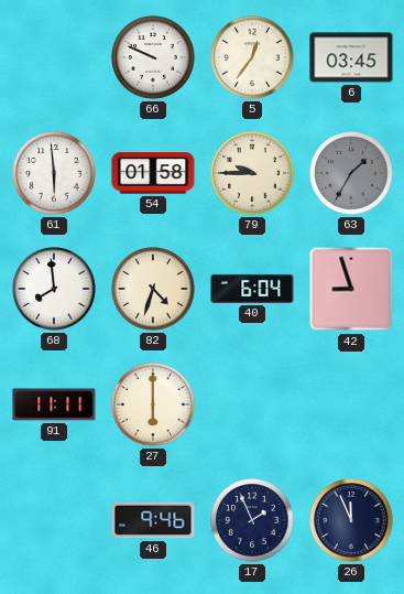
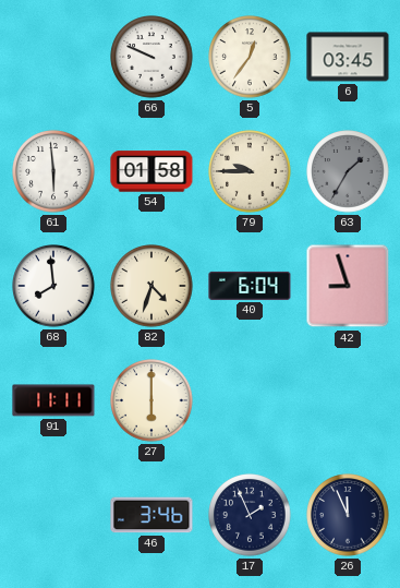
46: 9:46 -> 3:46
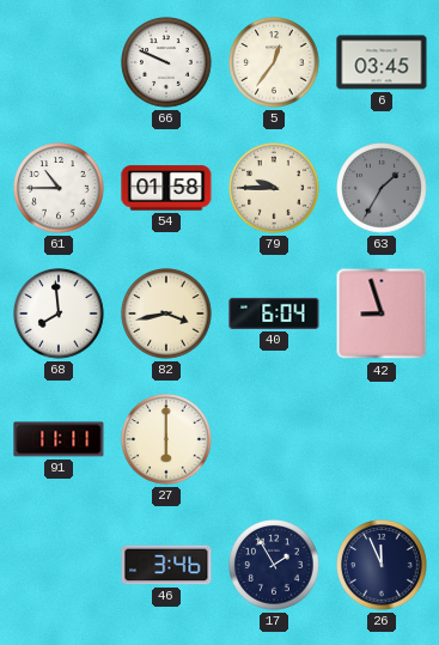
61: 5:59 -> 10:45
82: 4:33 -> 3:43
17: 1:56 -> 1:55
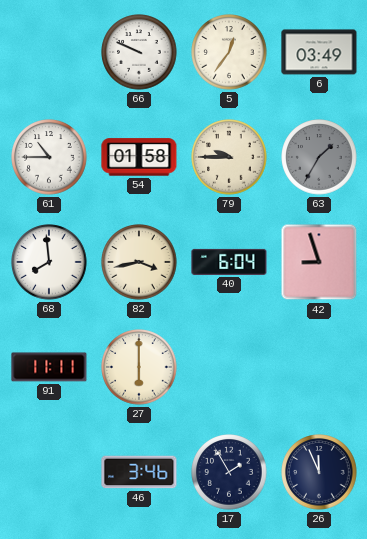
6: 03:45 -> 03:49
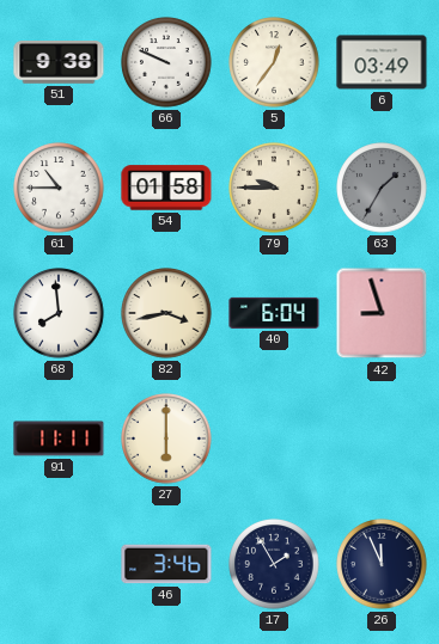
51: none -> 9:38
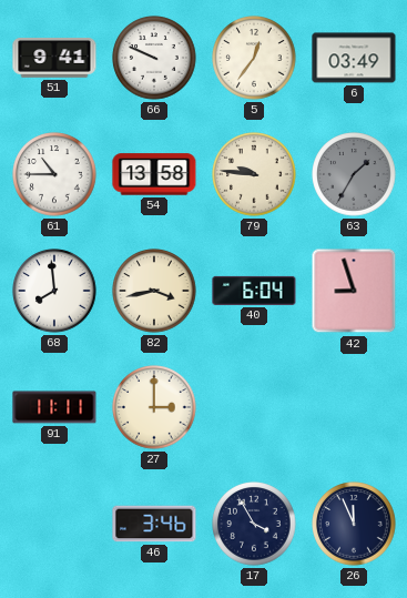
51: 9:38 -> 9:41
54: 01:58 -> 13:58
79: 9:45 -> 9:46
27: 6:00 -> 3:00
17: 1:55 -> 3:55
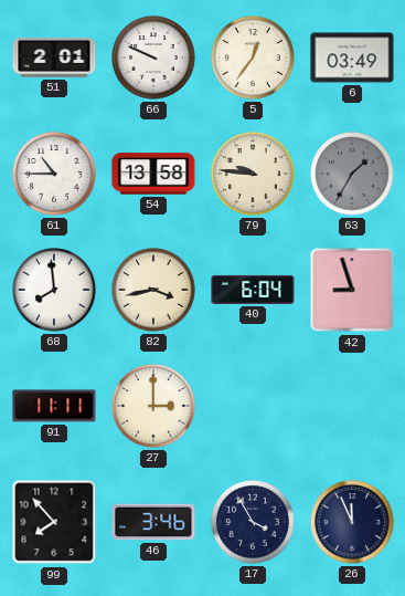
51: 9:41 -> 2:01
99: none -> 7:53
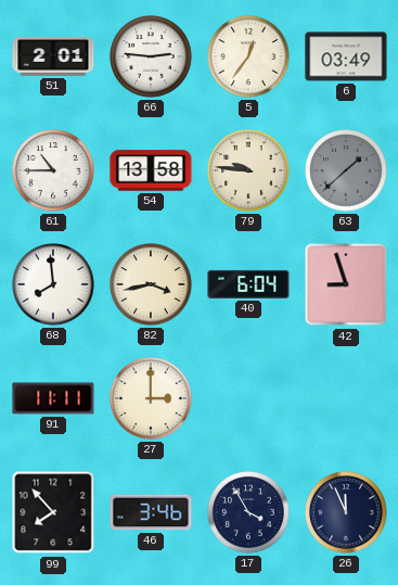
66: 9:49 -> 2:46
63: 1:35 -> 1:38
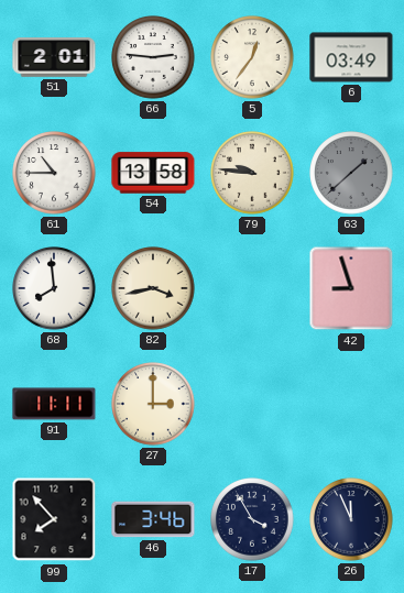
40: 6:04 -> none
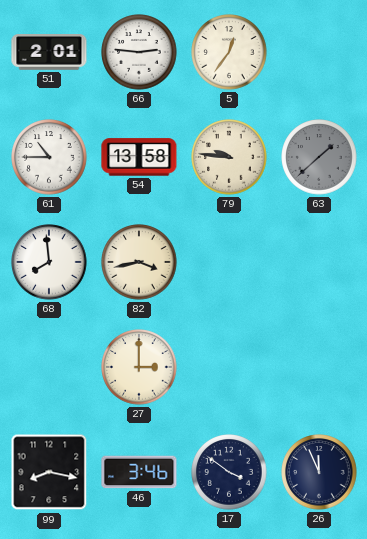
6: 03:49 -> none
42: 8:57 -> none
91: 11:11 -> none
99: 7:53 -> 8:17
17: 3:55 -> 3:51
